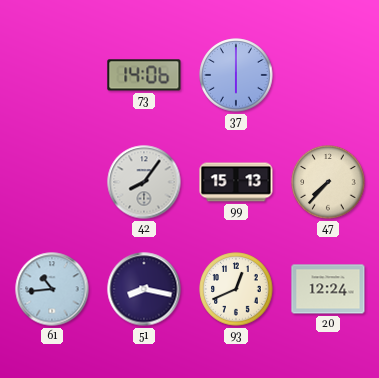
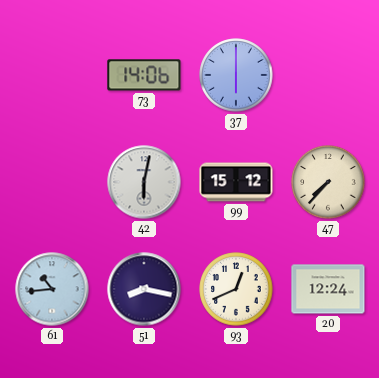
42: 8:06 -> 6:02
99: 15:13 -> 15:12
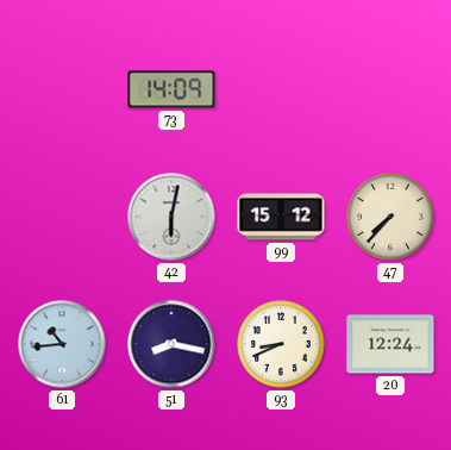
73: 14:06 -> 14:09
37: 6:00 -> none
93: 12:41 -> 8:41
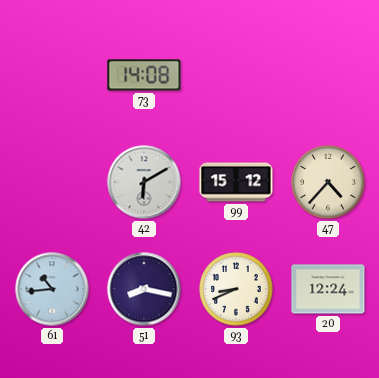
73: 14:09 -> 14:08
42: 6:02 -> 6:10
47: 7:37 -> 4:37
